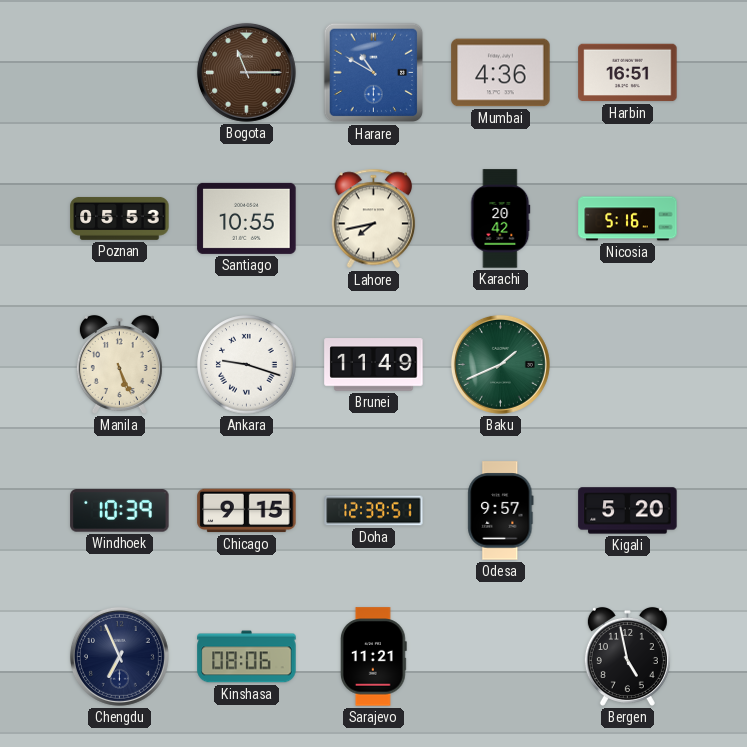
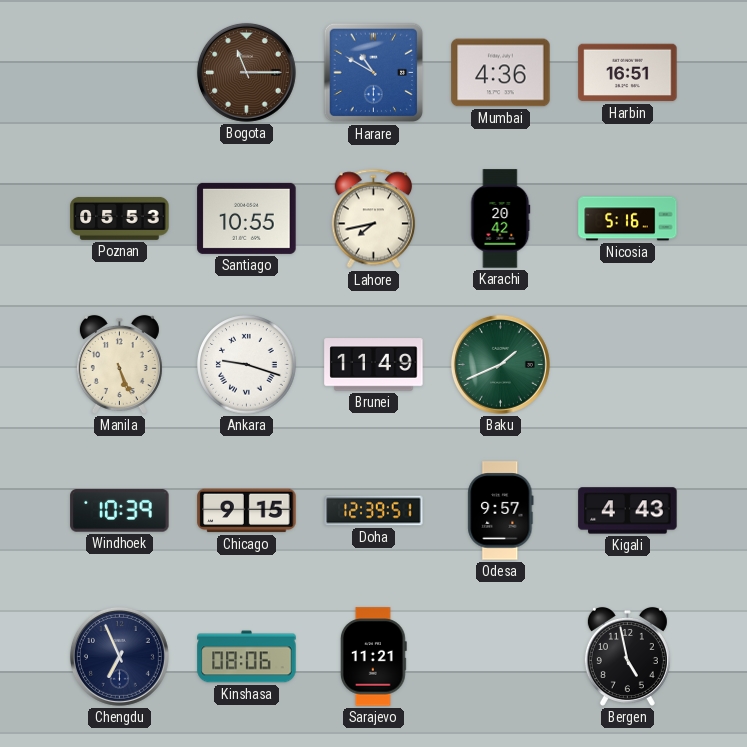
Kigali: 5:20 -> 4:43
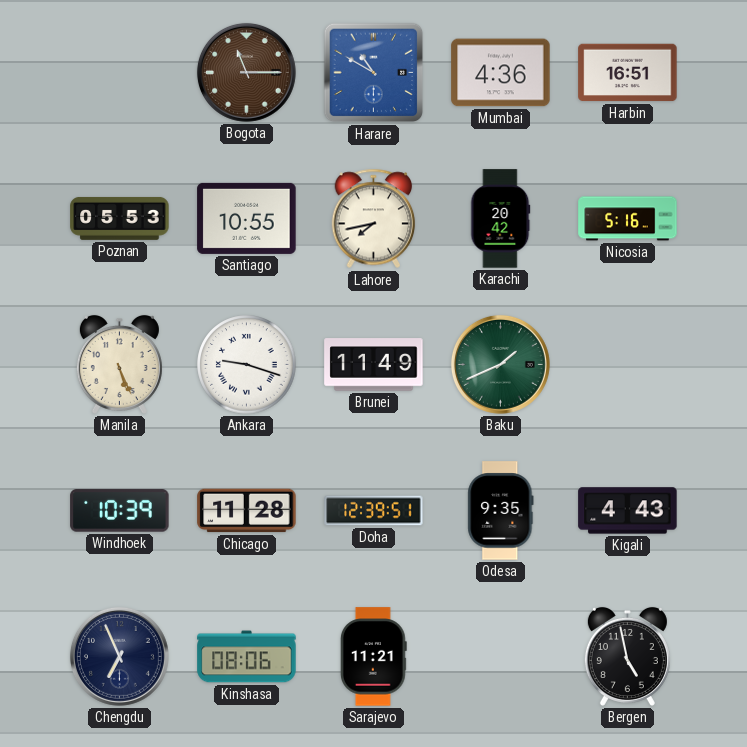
Chicago: 9:15 -> 11:28
Odesa: 9:57 -> 9:35
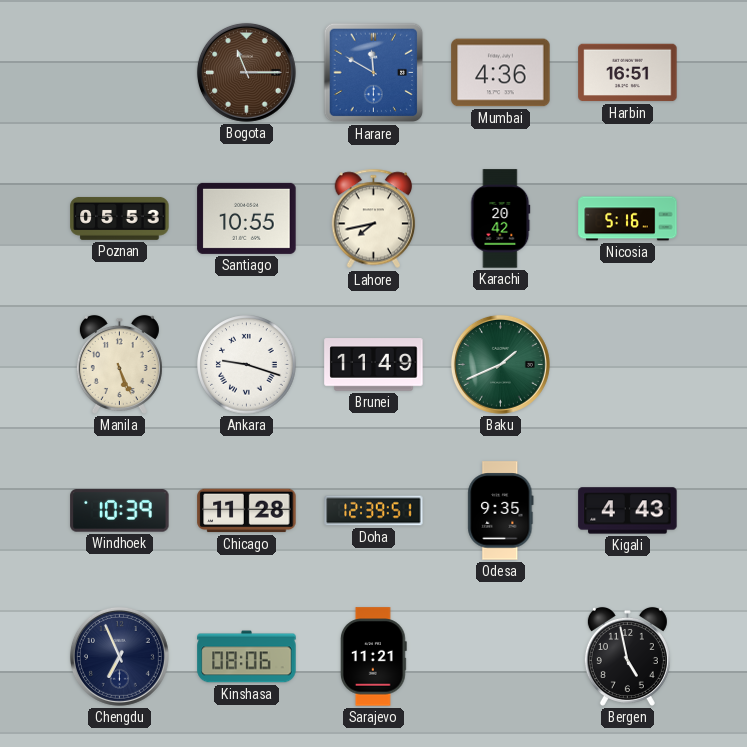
Harare: 10:50 -> 11:50
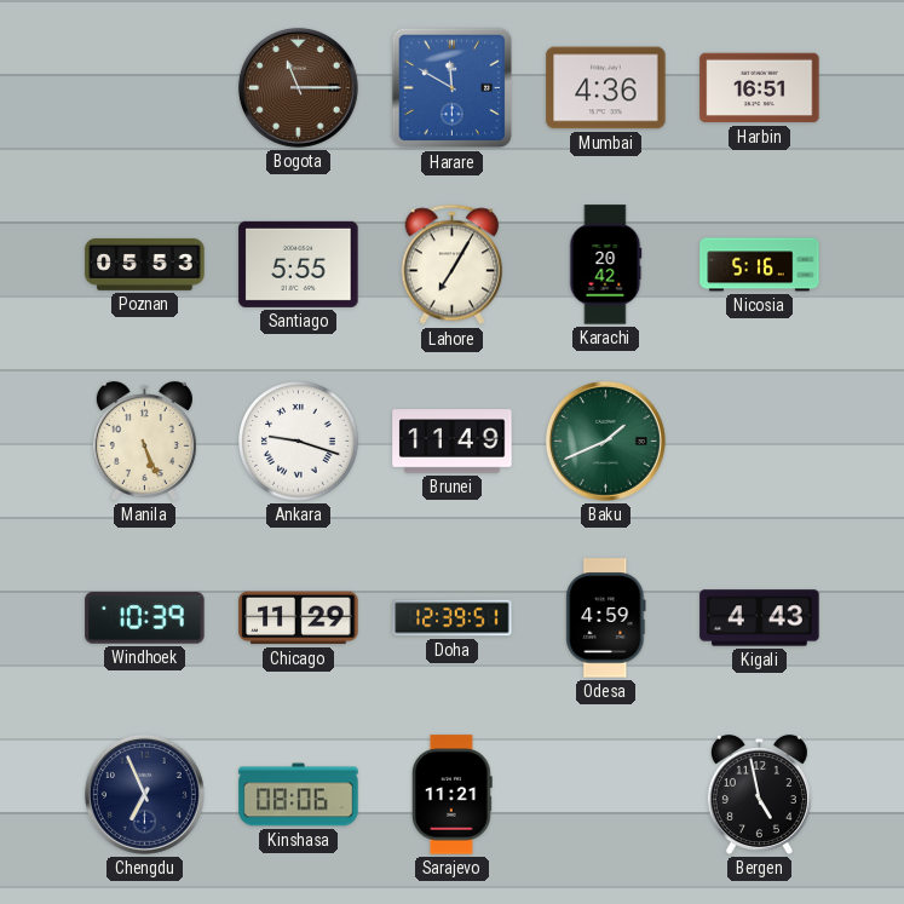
Santiago: 10:55 -> 5:55
Lahore: 7:43 -> 7:05
Chicago: 11:28 -> 11:29
Odesa: 9:35 -> 4:59
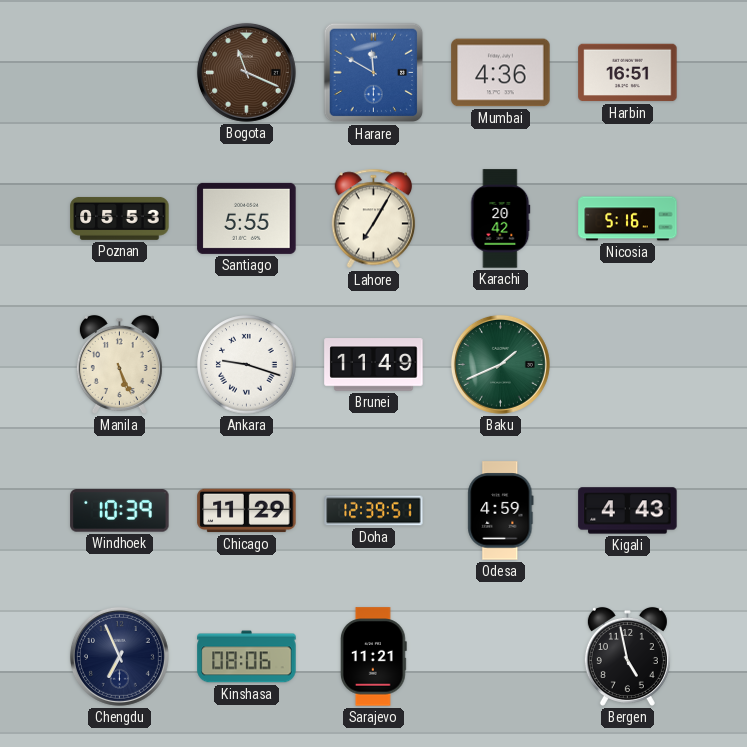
Bogota: 11:15 -> 11:19
